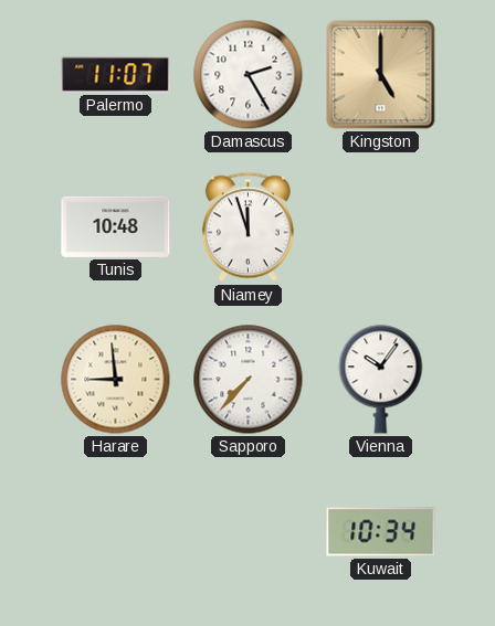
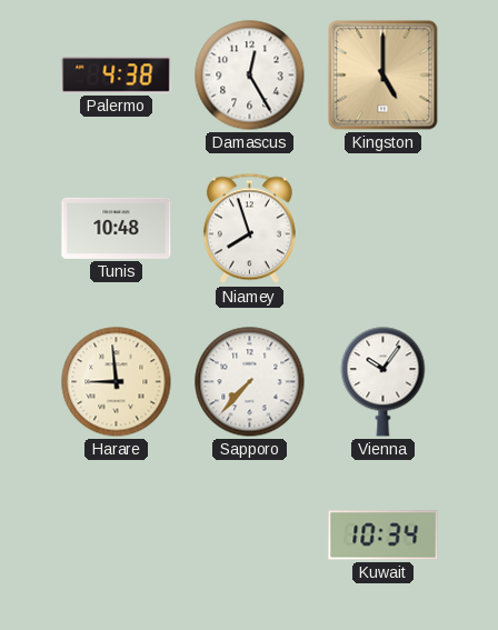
Palermo: 11:07 -> 4:38
Damascus: 2:25 -> 12:25
Niamey: 11:57 -> 7:57
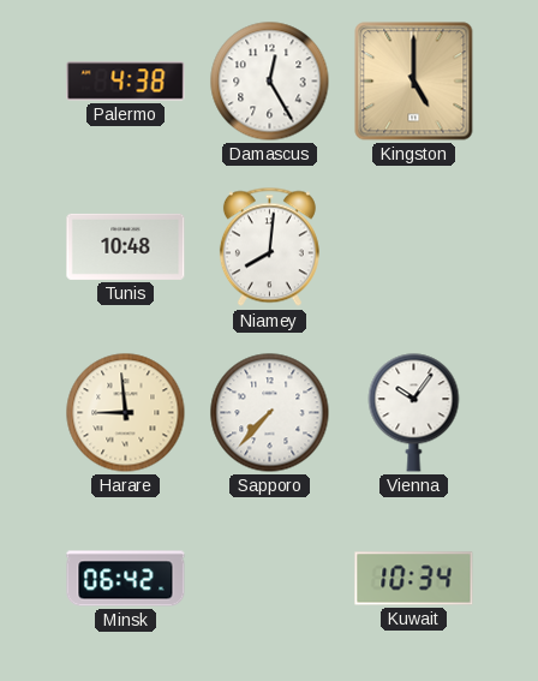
Niamey: 7:57 -> 8:01
Minsk: none -> 06:42
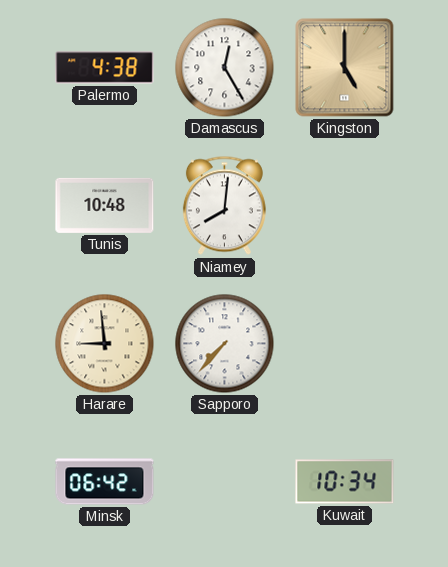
Vienna: 10:06 -> none
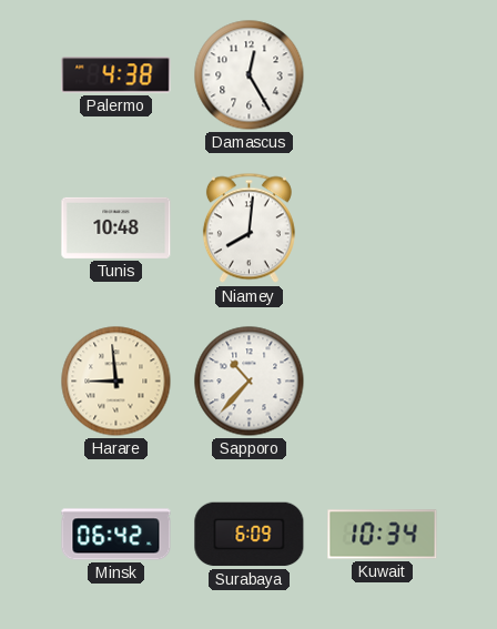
Kingston: 5:00 -> none
Sapporo: 7:37 -> 10:37
Surabaya: none -> 6:09
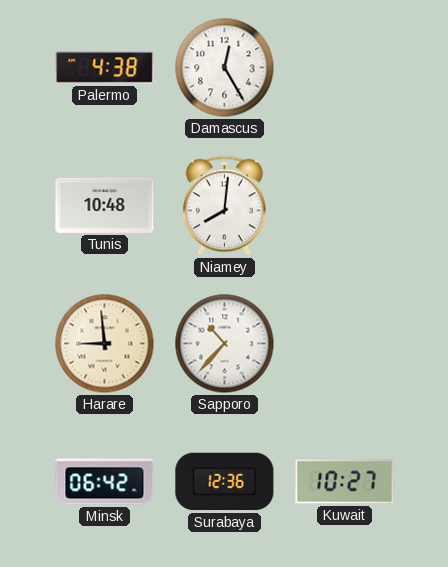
Surabaya: 6:09 -> 12:36
Kuwait: 10:34 -> 10:27
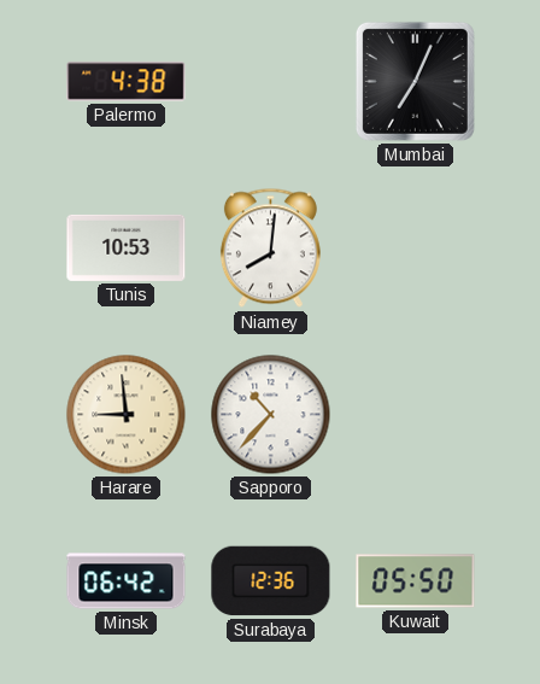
Damascus: 12:25 -> none
Mumbai: none -> 7:04
Tunis: 10:48 -> 10:53
Kuwait: 10:27 -> 05:50
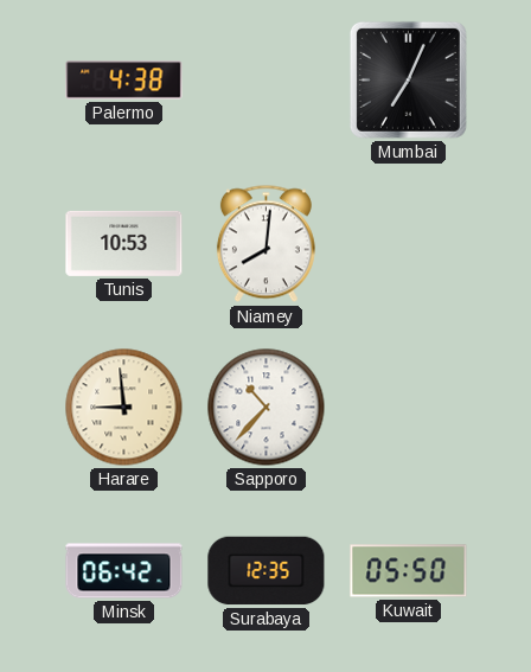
Surabaya: 12:36 -> 12:35
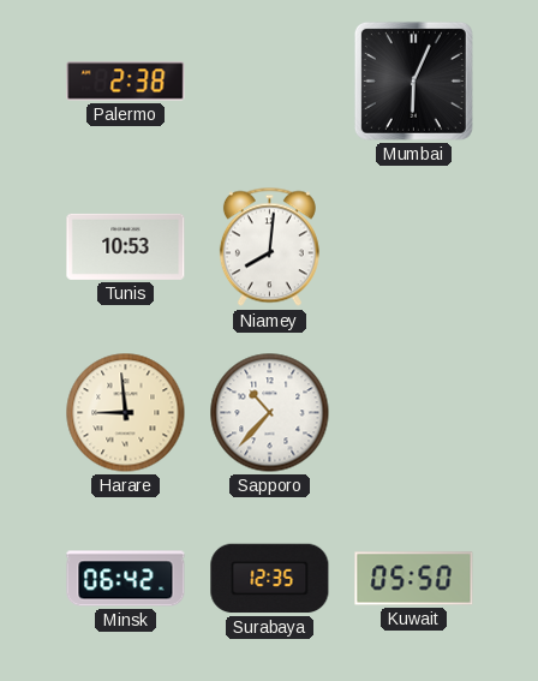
Palermo: 4:38 -> 2:38
Mumbai: 7:04 -> 6:04
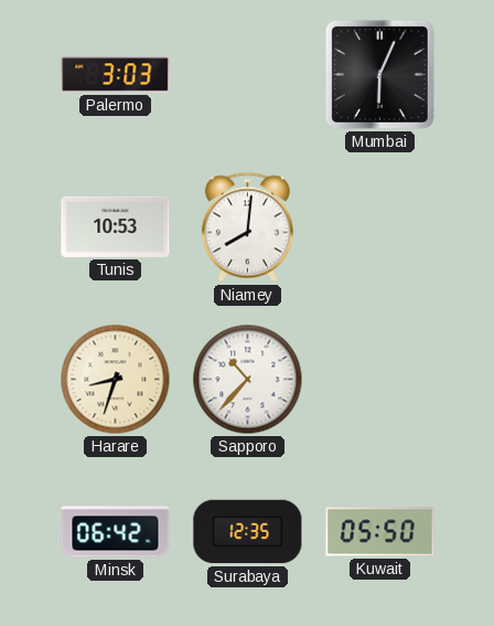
Palermo: 2:38 -> 3:03
Harare: 8:59 -> 8:33
